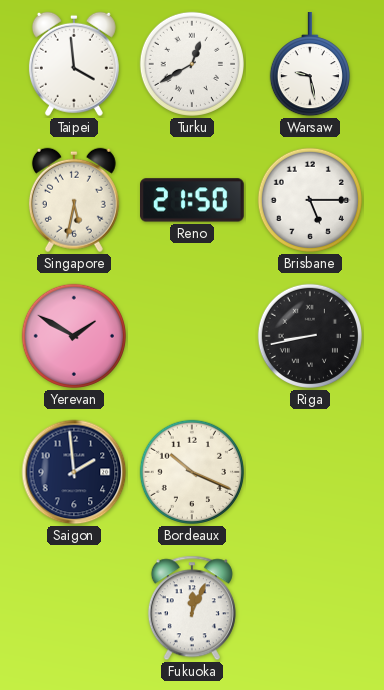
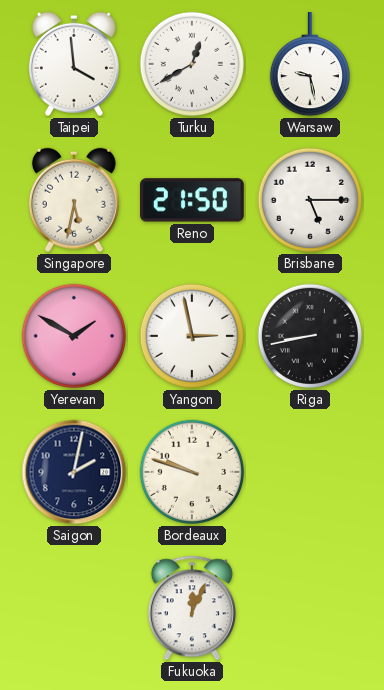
Yangon: none -> 2:58
Saigon: 1:59 -> 2:02
Bordeaux: 10:19 -> 9:48
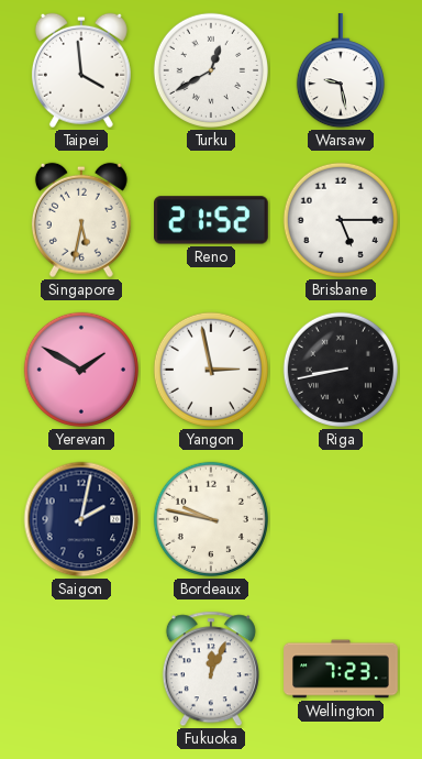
Reno: 21:50 -> 21:52
Bordeaux: 9:48 -> 9:47
Wellington: none -> 7:23
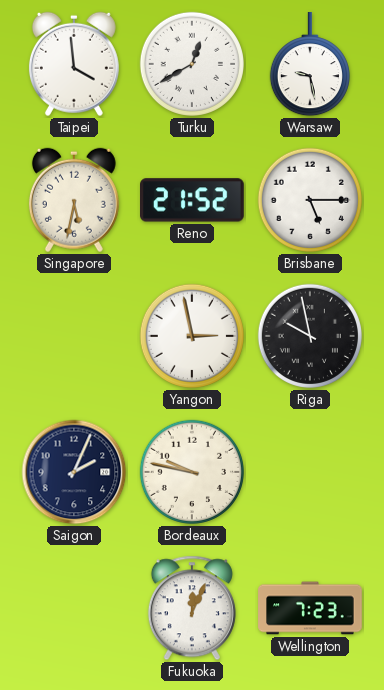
Yerevan: 1:50 -> none
Riga: 8:43 -> 9:58
Saigon: 2:02 -> 2:04
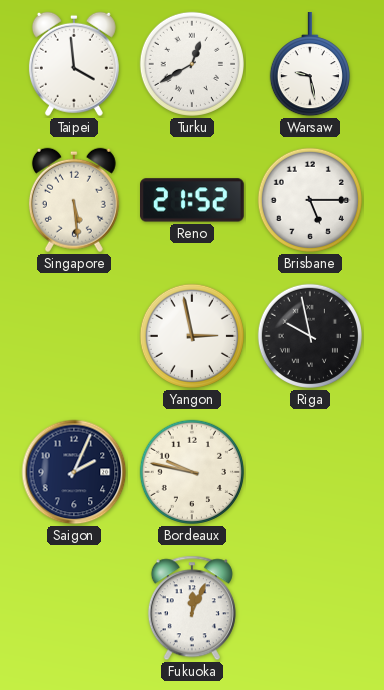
Singapore: 5:32 -> 5:29
Wellington: 7:23 -> none
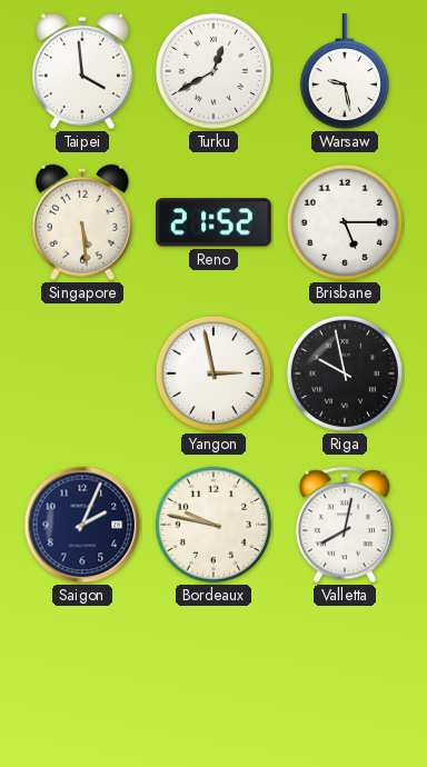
Valletta: none -> 8:02
Fukuoka: 12:04 -> none
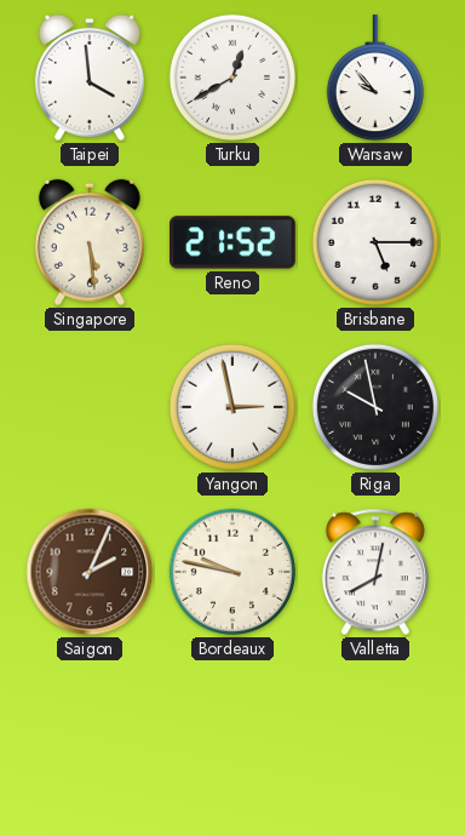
Warsaw: 9:28 -> 9:53
Saigon dial: navy -> brown
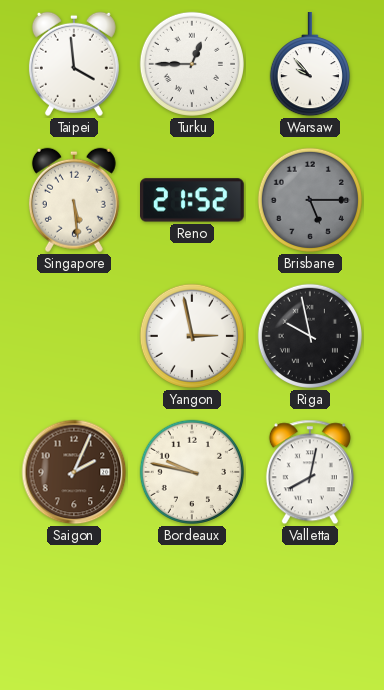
Turku: 12:40 -> 12:45
Brisbane dial: white -> grey
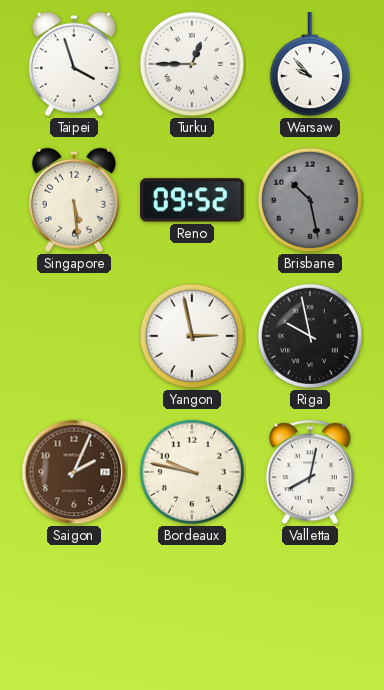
Taipei: 3:59 -> 3:57
Reno: 21:52 -> 09:52
Brisbane: 5:15 -> 10:28
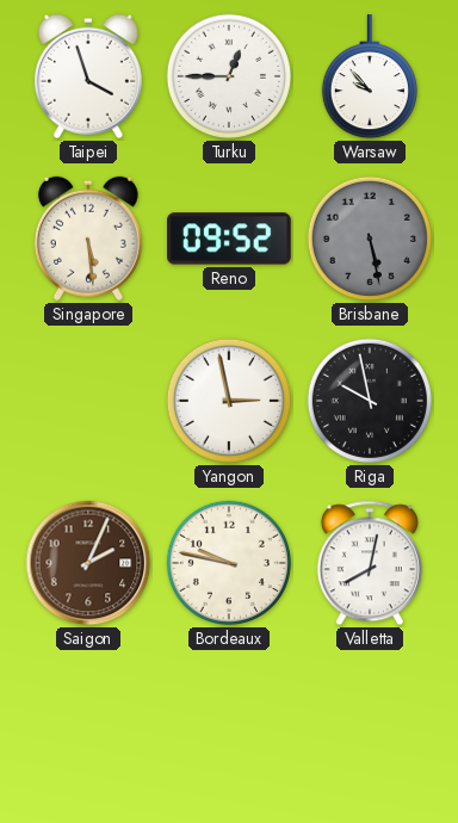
Brisbane: 10:28 -> 5:28
